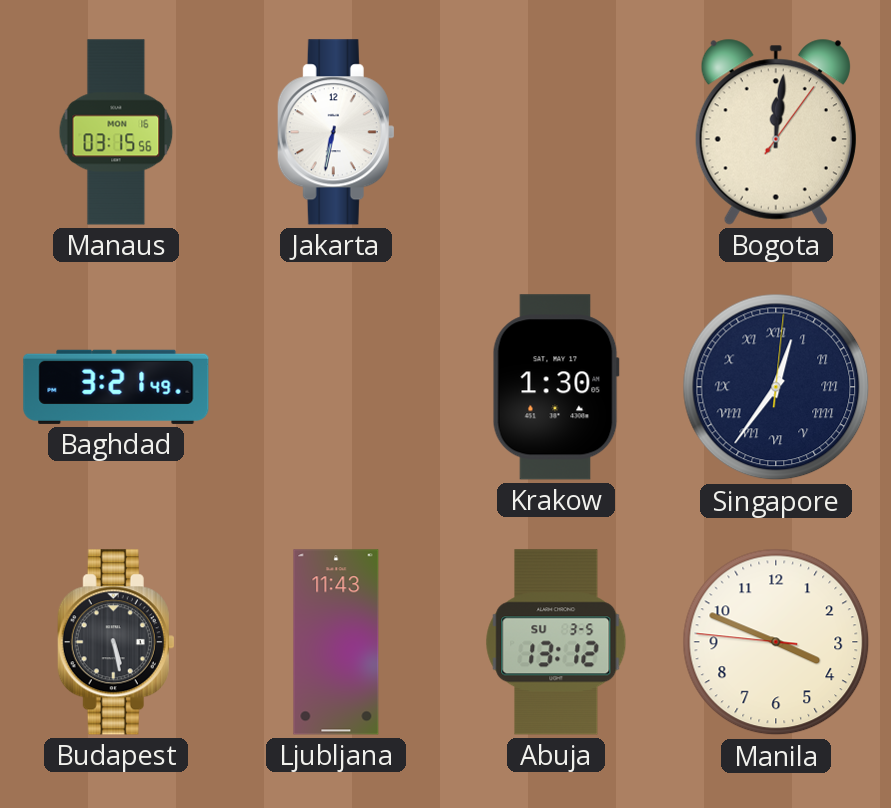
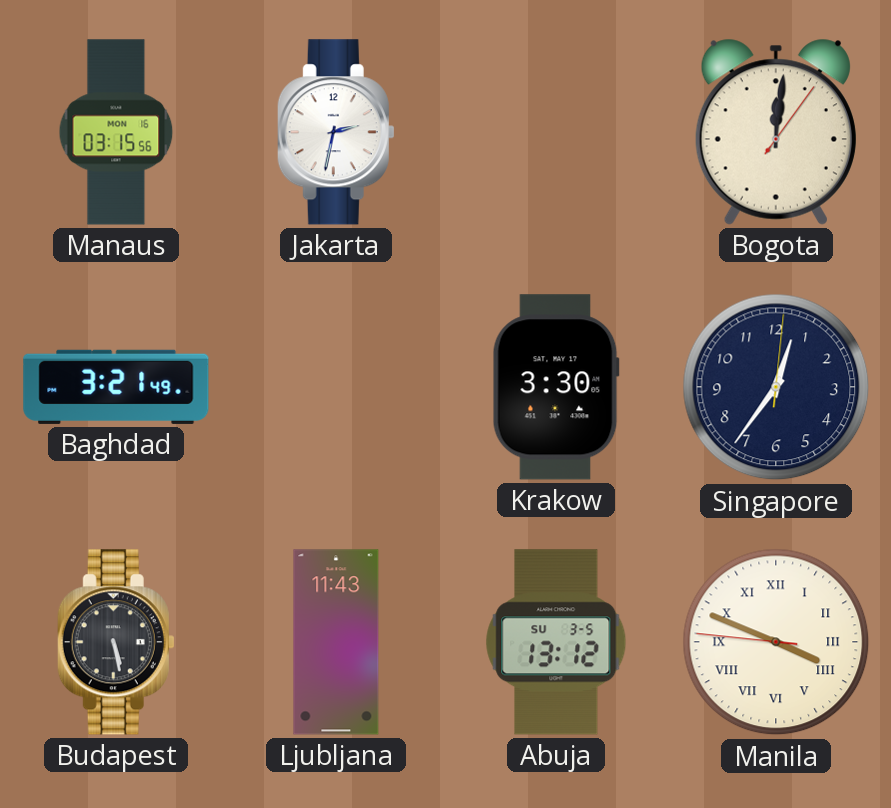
Jakarta: 6:32 -> 2:32
Krakow: 1:30 -> 3:30
Singapore numerals: Roman -> Arabic
Manila numerals: Arabic -> Roman
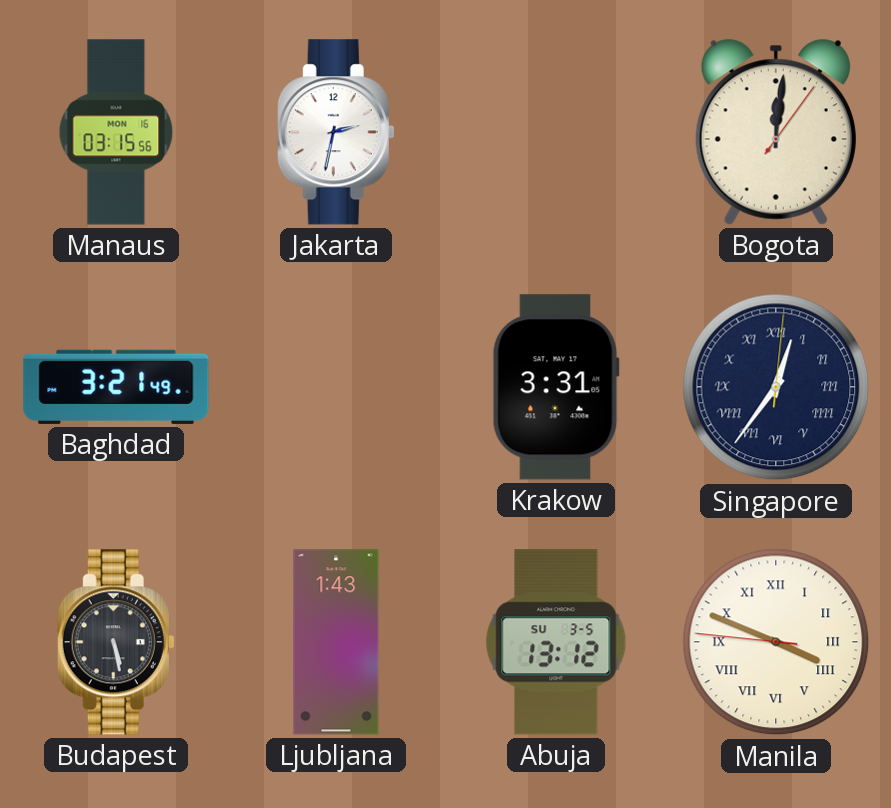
Krakow: 3:30 -> 3:31
Singapore numerals: Arabic -> Roman
Ljubljana: 11:43 -> 1:43
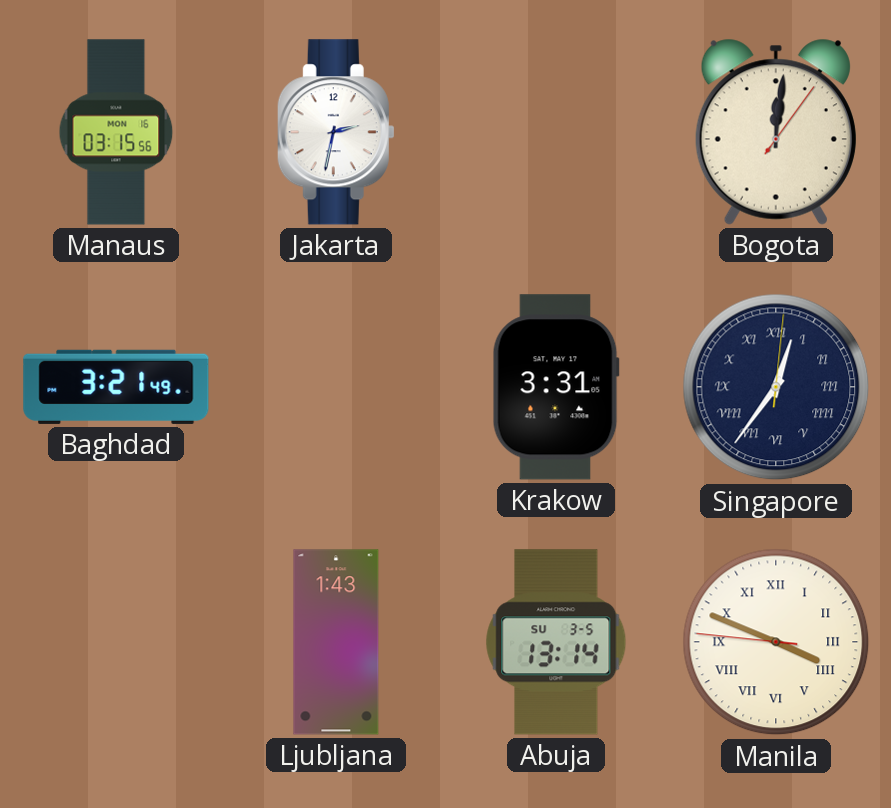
Budapest: 5:28 -> none
Abuja: 13:12 -> 13:14
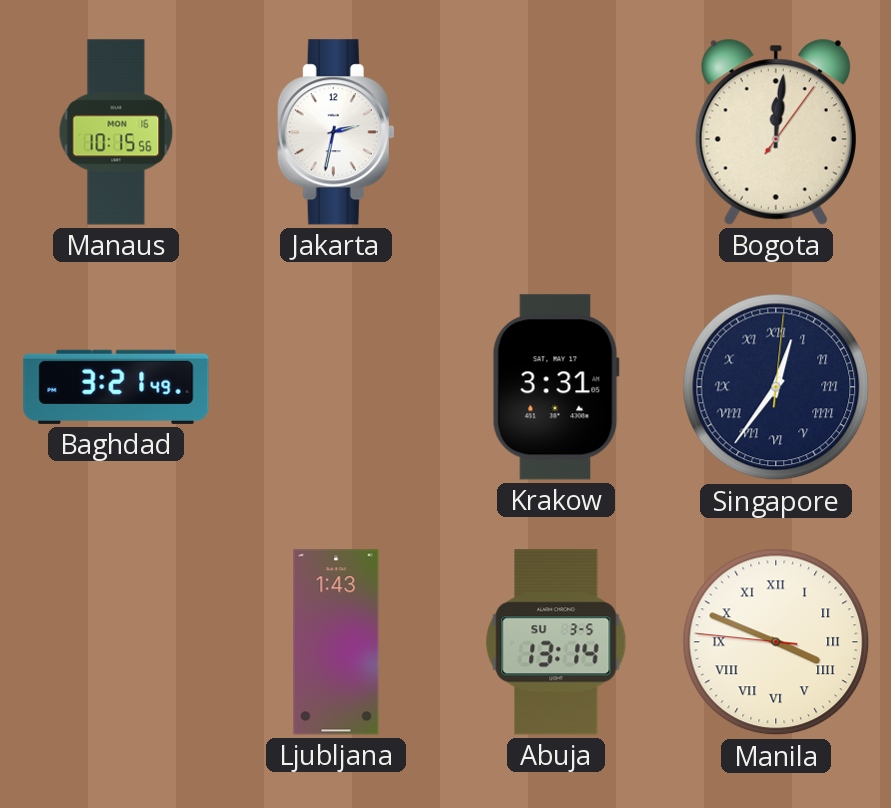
Manaus: 03:15 -> 10:15
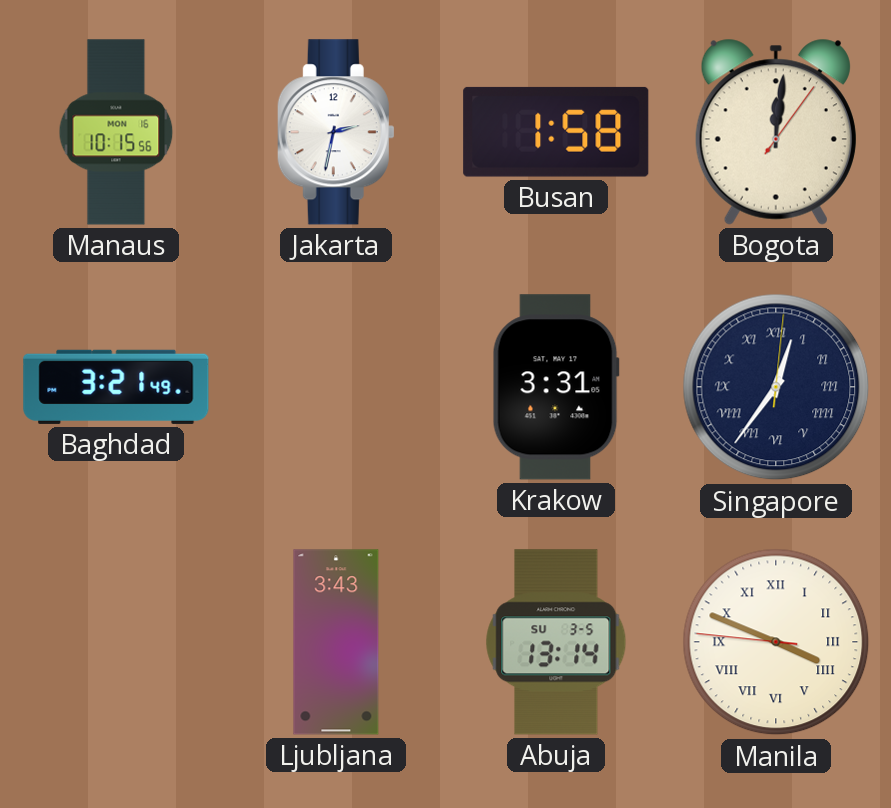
Busan: none -> 1:58
Ljubljana: 1:43 -> 3:43
